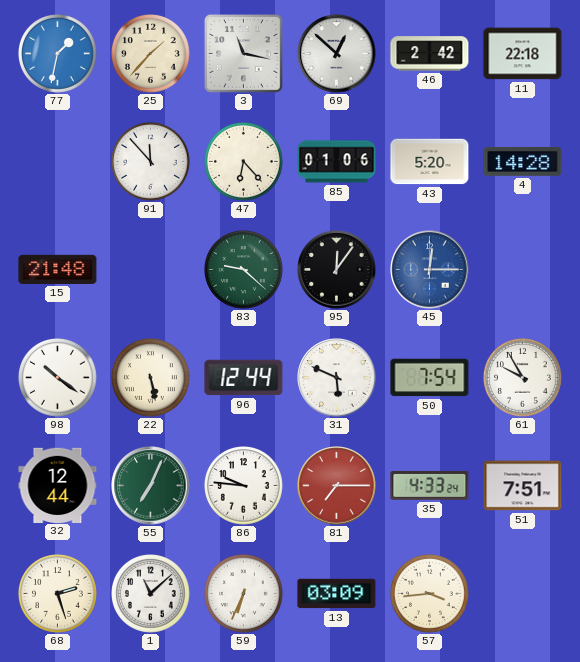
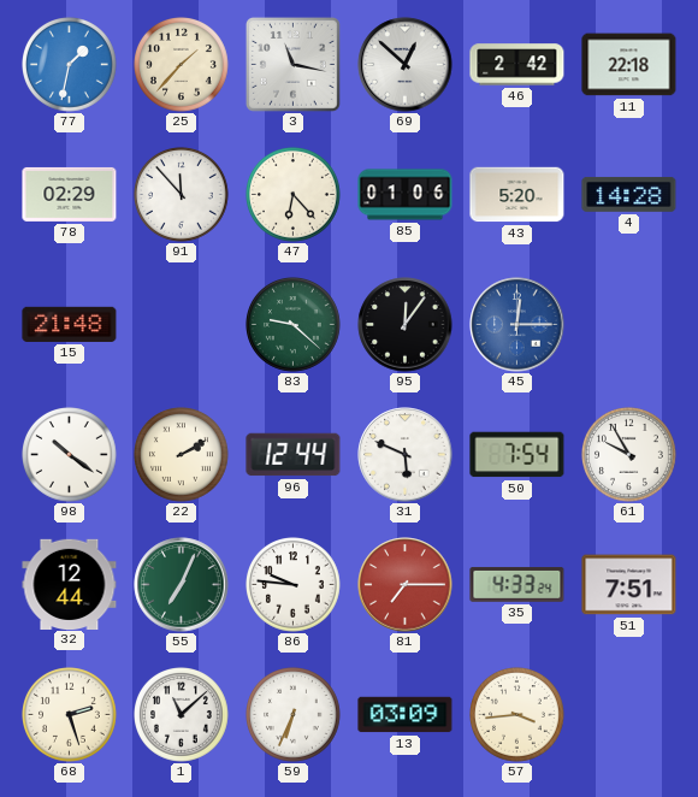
78: none -> 02:29
22: 5:28 -> 2:10
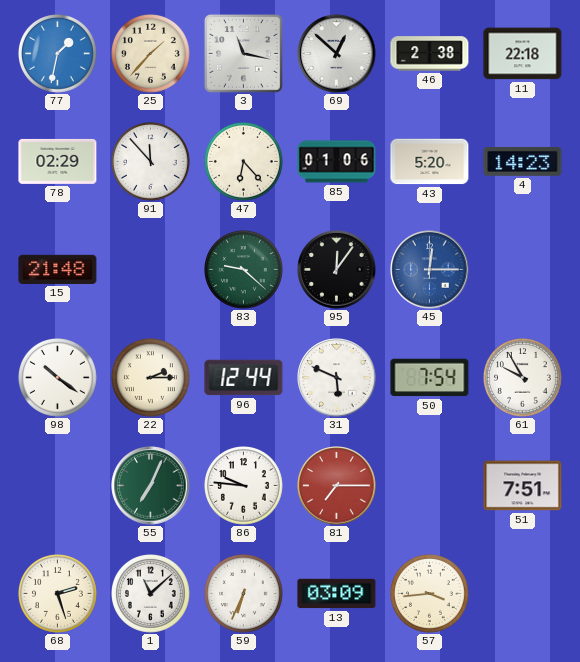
46: 2:42 -> 2:38
4: 14:28 -> 14:23
22: 2:10 -> 2:15
32: 12:44 -> none
35: 4:33 -> none
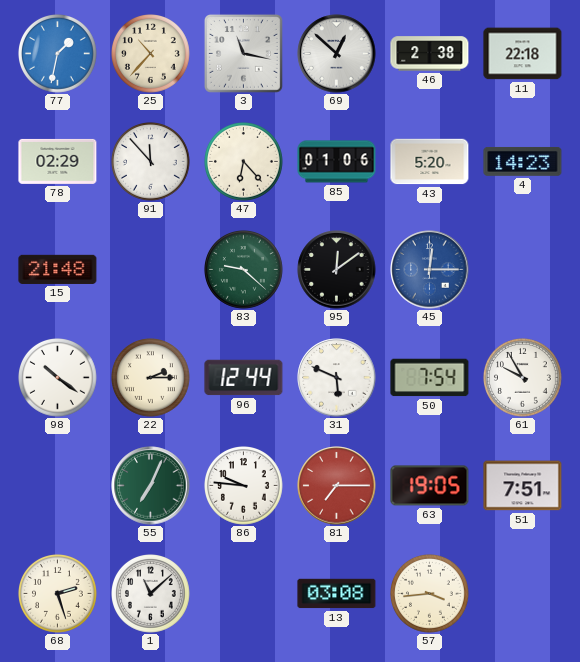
25: 1:37 -> 10:37
95: 12:06 -> 12:09
63: none -> 19:05
59: 6:34 -> none
13: 03:09 -> 03:08
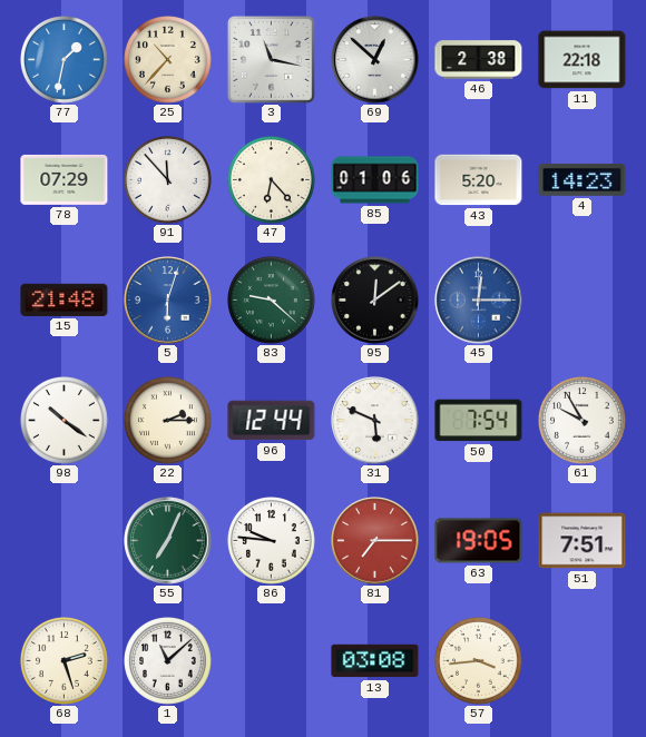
78: 02:29 -> 07:29
5: none -> 6:03
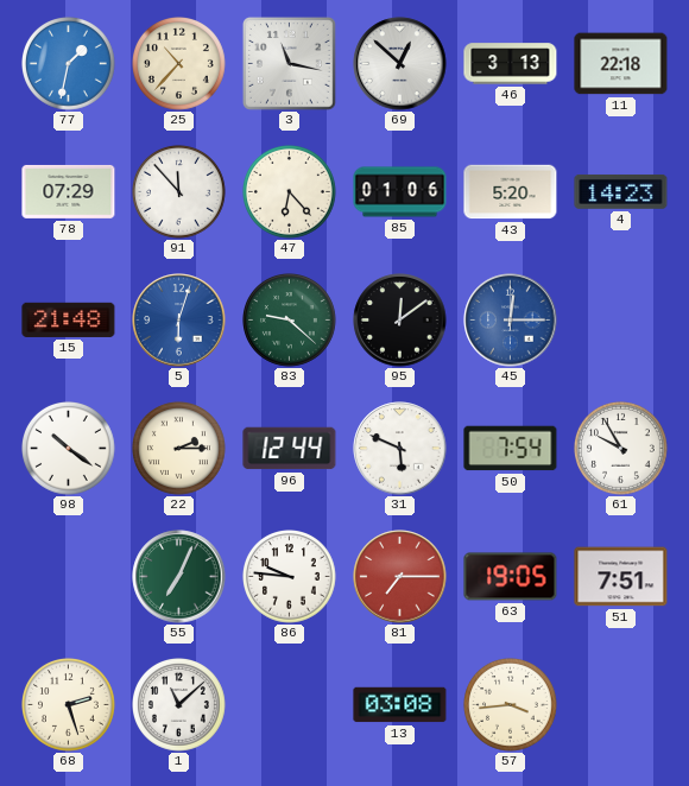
46: 2:38 -> 3:13
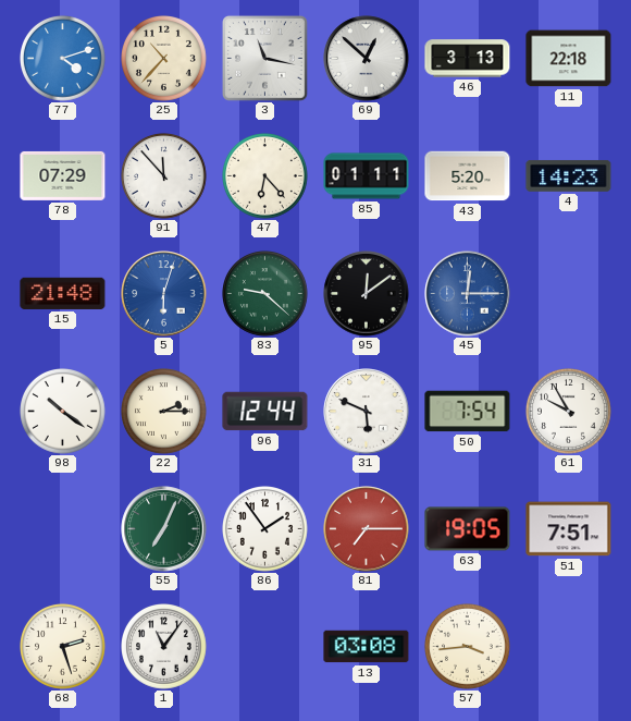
77: 1:32 -> 4:12
85: 01:06 -> 01:11
86: 9:46 -> 1:54
1: 11:08 -> 11:06
